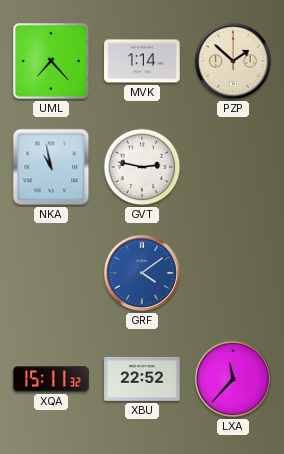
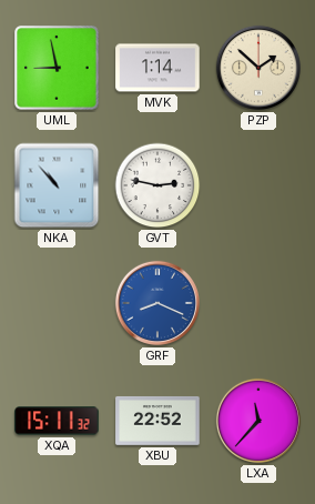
UML: 7:23 -> 8:58
NKA: 10:58 -> 10:53
GRF: 4:09 -> 8:19
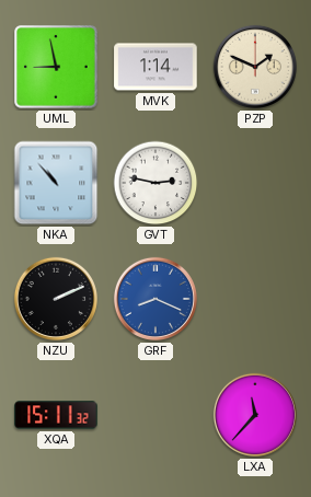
PZP: 1:52 -> 1:49
NZU: none -> 2:11
XBU: 22:52 -> none
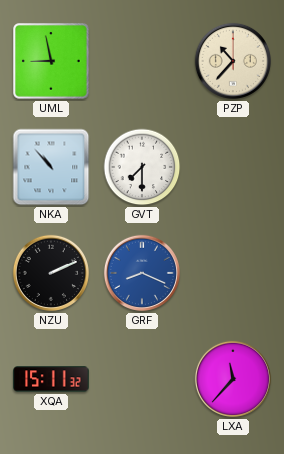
MVK: 1:14 -> none
PZP: 1:49 -> 10:37
GVT: 2:47 -> 7:30
